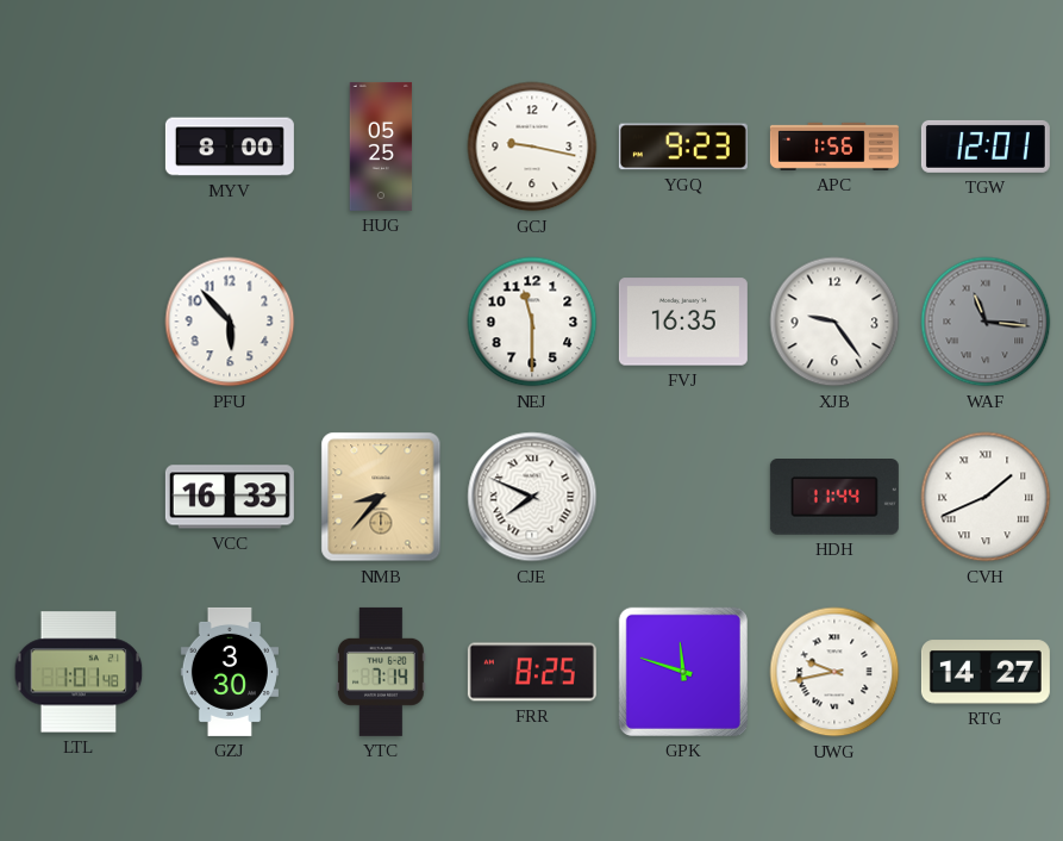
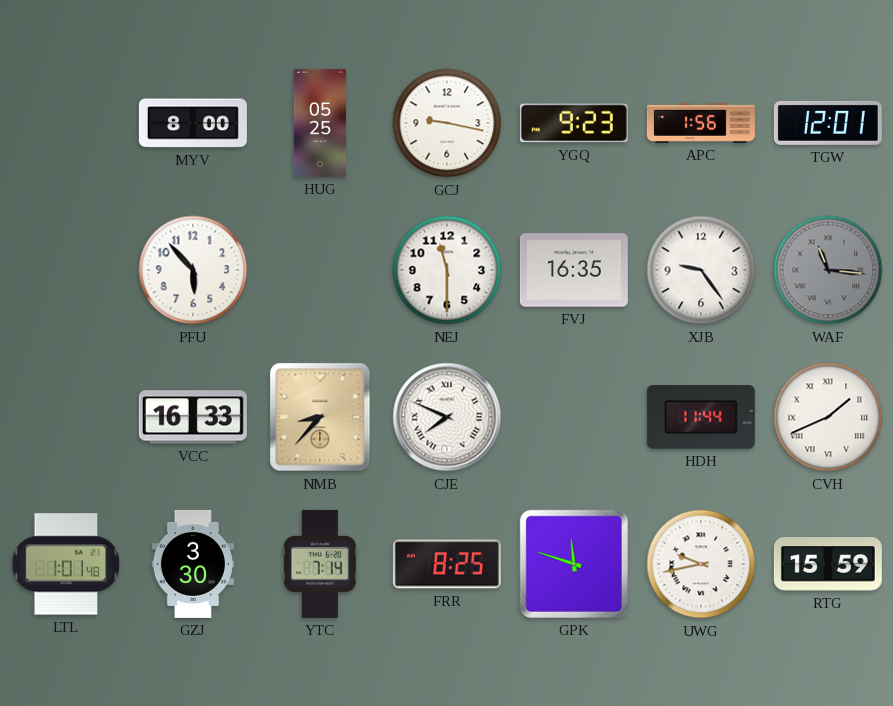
RTG: 14:27 -> 15:59
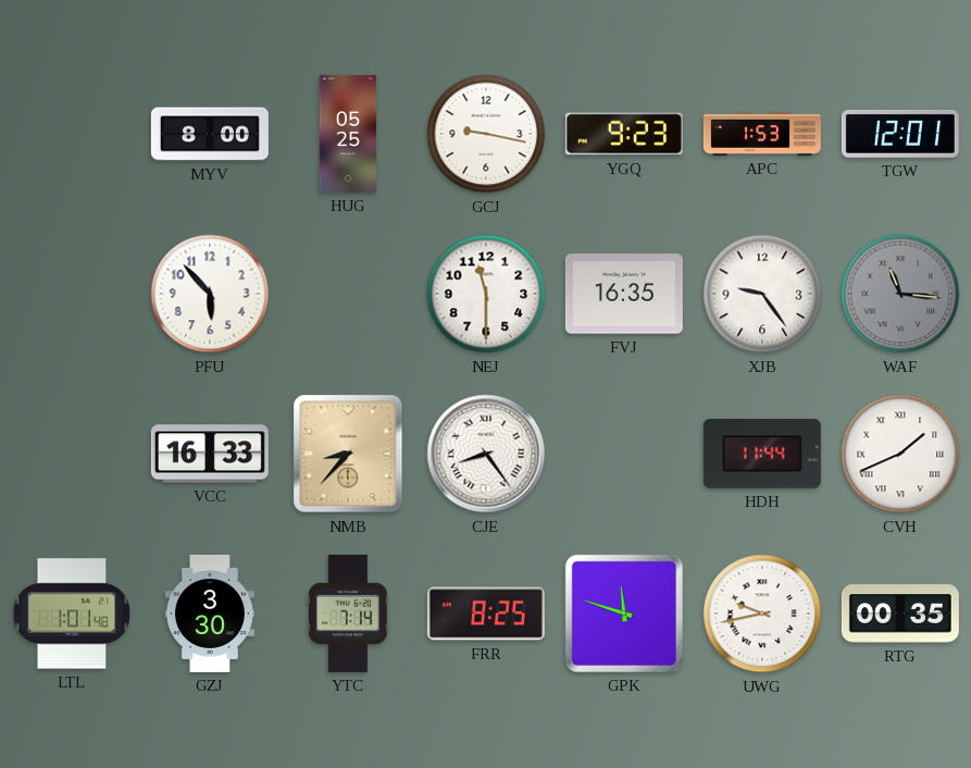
APC: 1:56 -> 1:53
CJE: 7:49 -> 8:24
RTG: 15:59 -> 00:35
